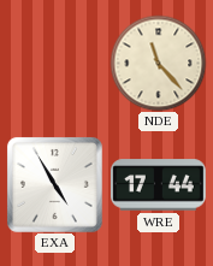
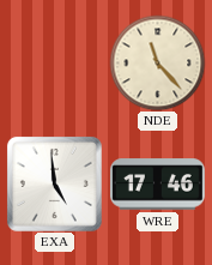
EXA: 4:55 -> 4:59
WRE: 17:44 -> 17:46
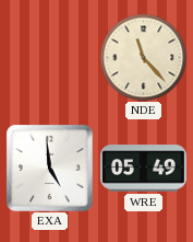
WRE: 17:46 -> 05:49
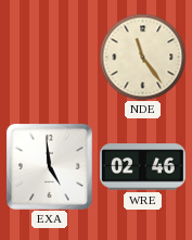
NDE: 11:23 -> 11:24
WRE: 05:49 -> 02:46
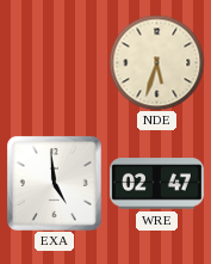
NDE: 11:24 -> 5:33
WRE: 02:46 -> 02:47
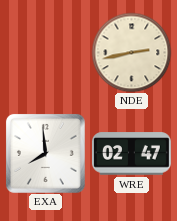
NDE: 5:33 -> 2:43
EXA: 4:59 -> 7:59
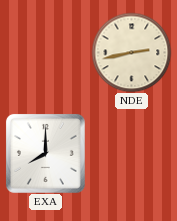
EXA: 7:59 -> 8:00
WRE: 02:47 -> none
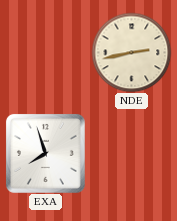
EXA: 8:00 -> 7:57
